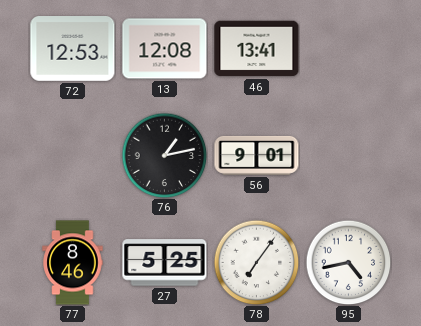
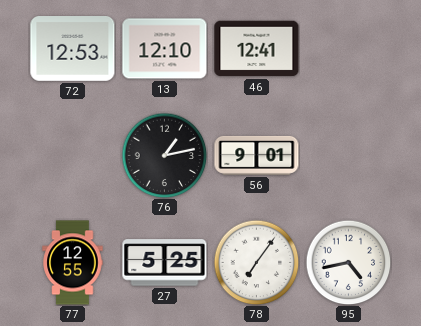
13: 12:08 -> 12:10
46: 13:41 -> 12:41
77: 8:46 -> 12:55
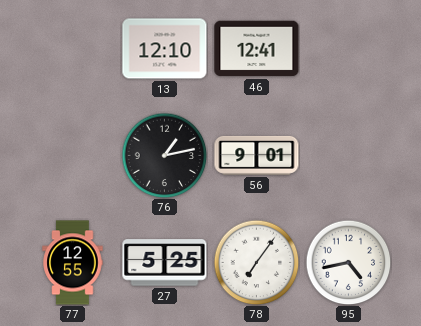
72: 12:53 -> none
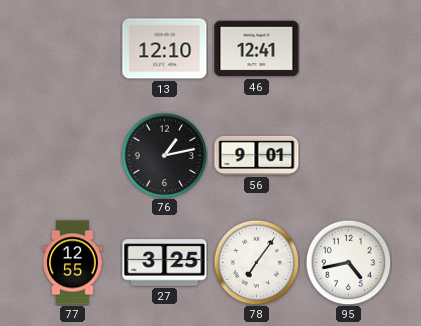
27: 5:25 -> 3:25
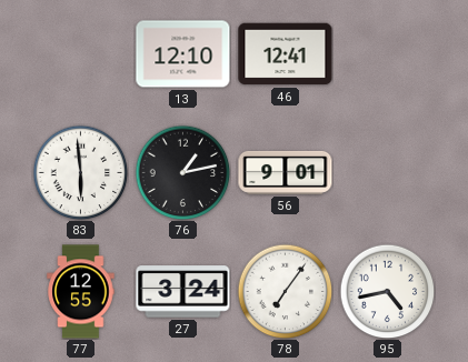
83: none -> 5:59
27: 3:25 -> 3:24
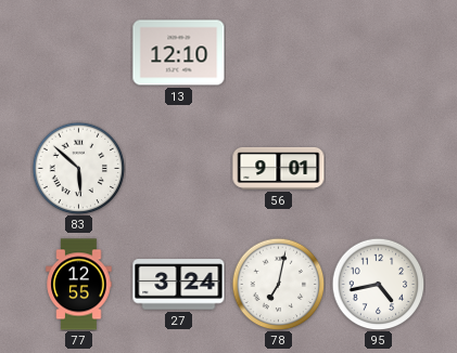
46: 12:41 -> none
83: 5:59 -> 5:52
76: 1:13 -> none
78: 7:06 -> 7:02
